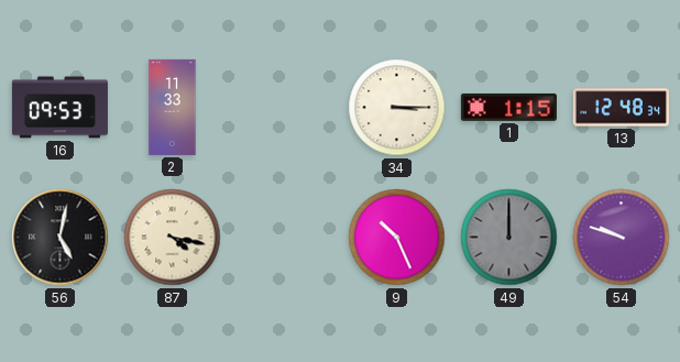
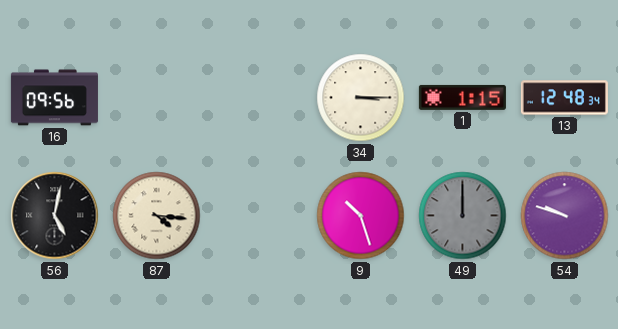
16: 09:53 -> 09:56
2: 11:33 -> none
87: 4:17 -> 4:16
9: 10:26 -> 10:27
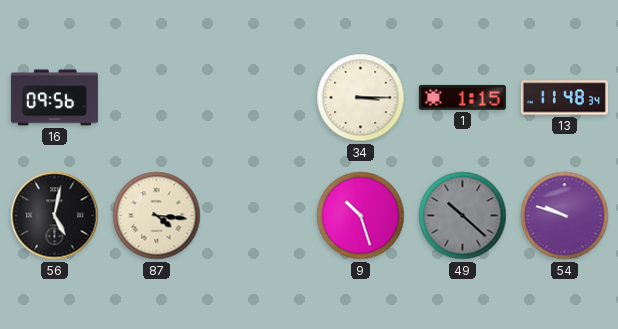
13: 12:48 -> 11:48
49: 12:00 -> 10:22
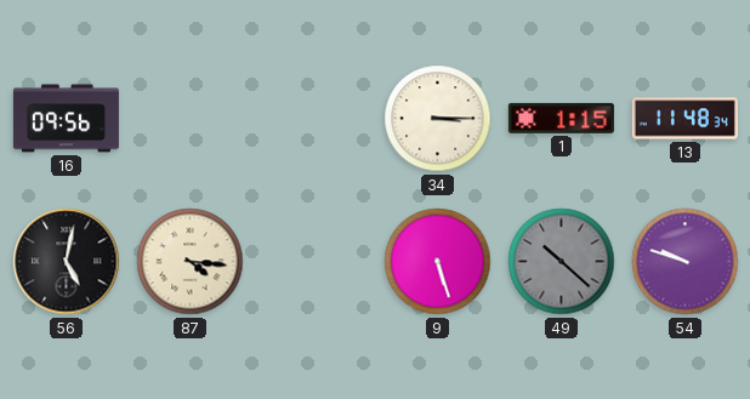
9: 10:27 -> 5:27
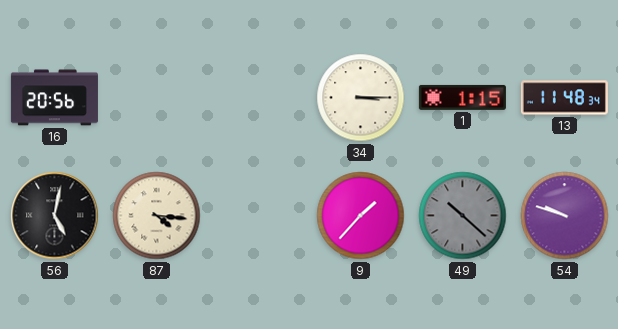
16: 09:56 -> 20:56
9: 5:27 -> 1:37
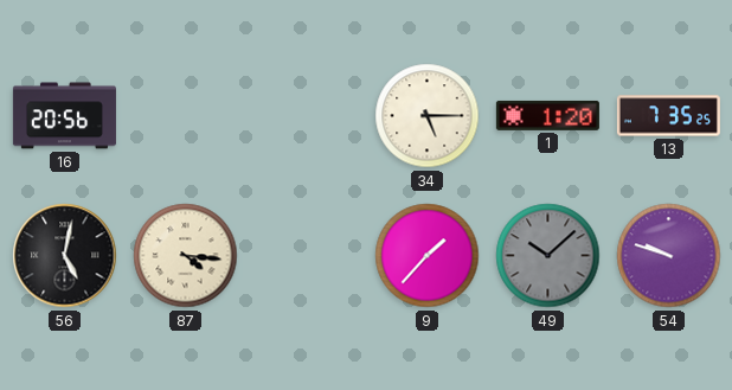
34: 3:15 -> 5:15
1: 1:15 -> 1:20
13: 11:48 -> 7:35
49: 10:22 -> 10:08
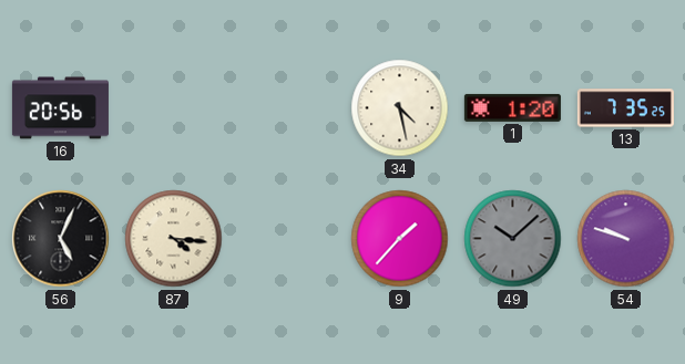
34: 5:15 -> 4:28
56: 5:02 -> 5:04
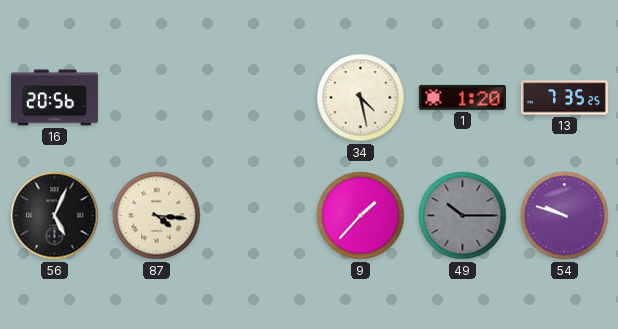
49: 10:08 -> 10:15
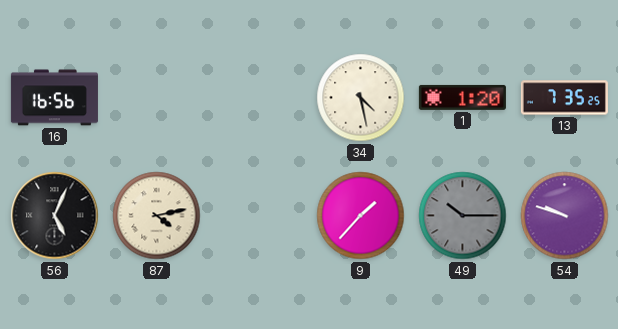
16: 20:56 -> 16:56
87: 4:16 -> 4:13
